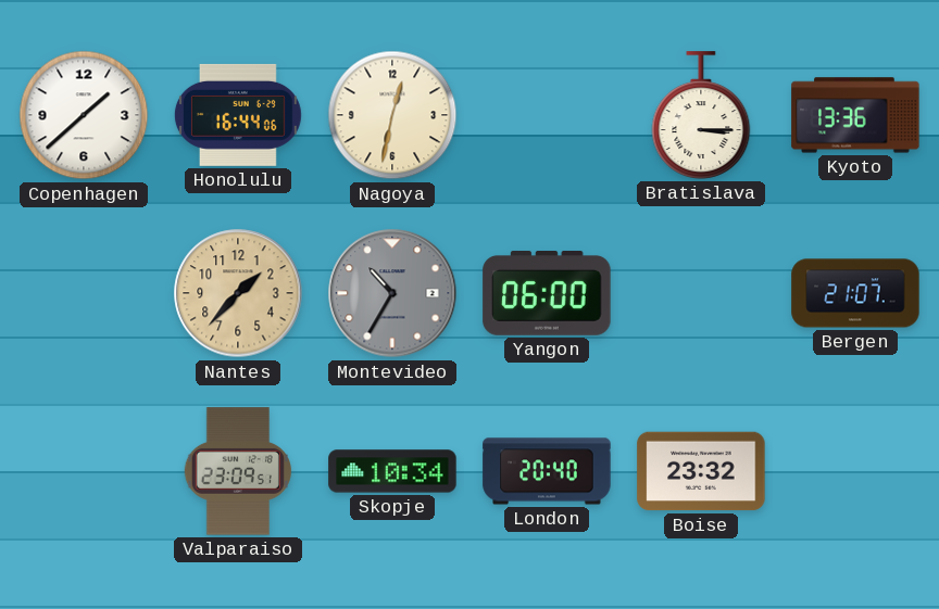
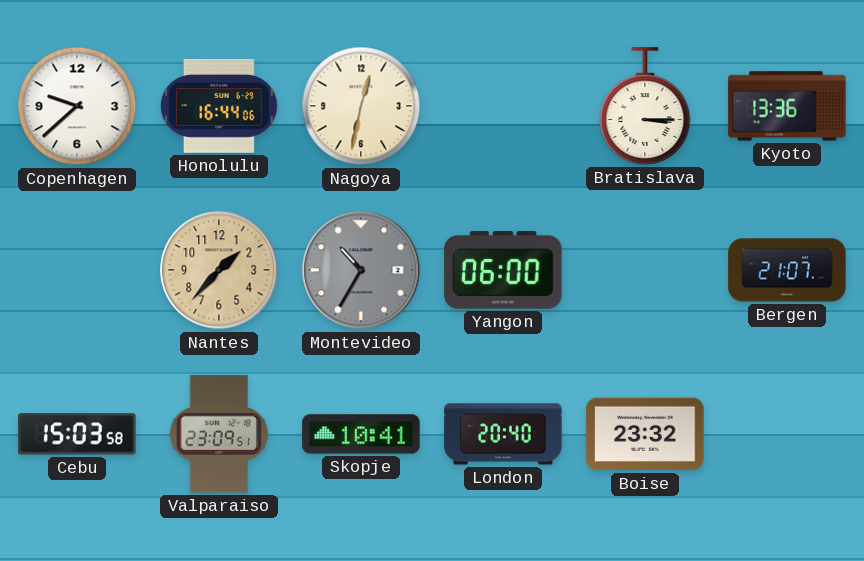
Copenhagen: 1:38 -> 9:38
Cebu: none -> 15:03
Skopje: 10:34 -> 10:41
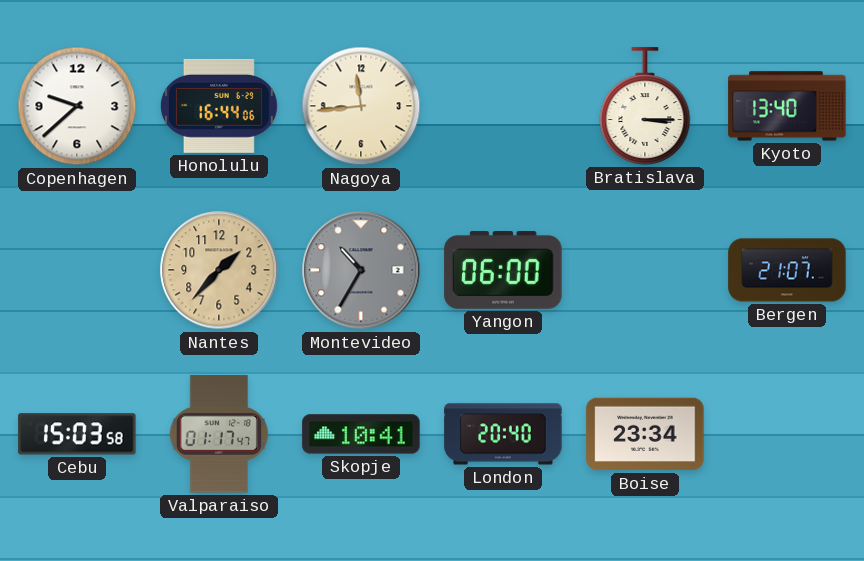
Nagoya: 12:32 -> 11:44
Kyoto: 13:36 -> 13:40
Valparaiso: 23:09 -> 01:17
Boise: 23:32 -> 23:34
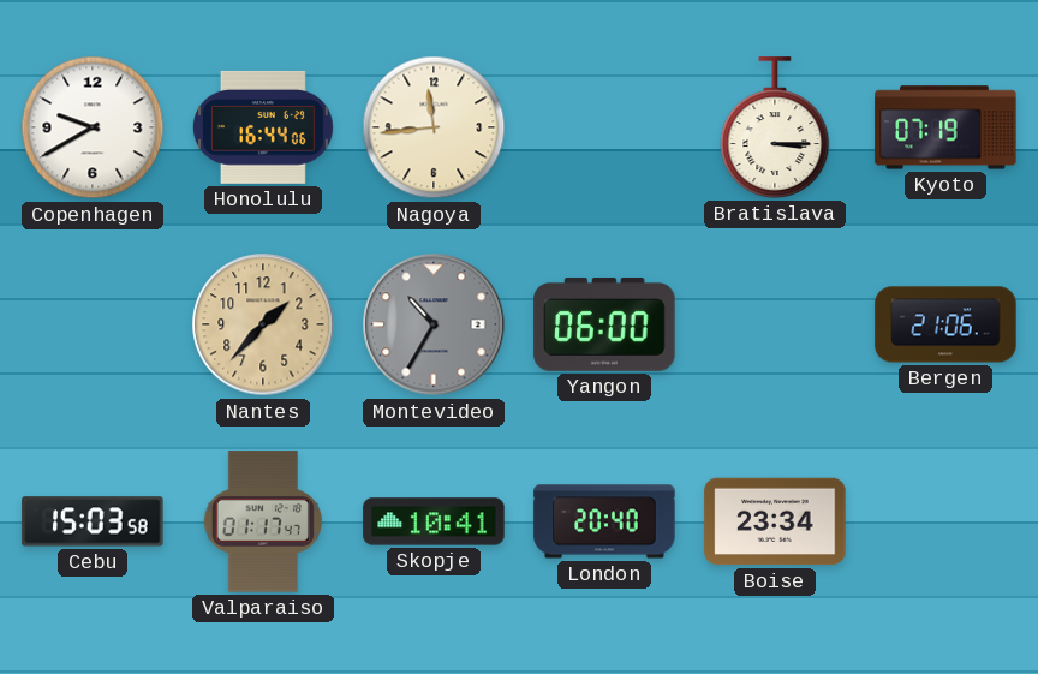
Copenhagen: 9:38 -> 9:40
Kyoto: 13:40 -> 07:19
Bergen: 21:07 -> 21:06
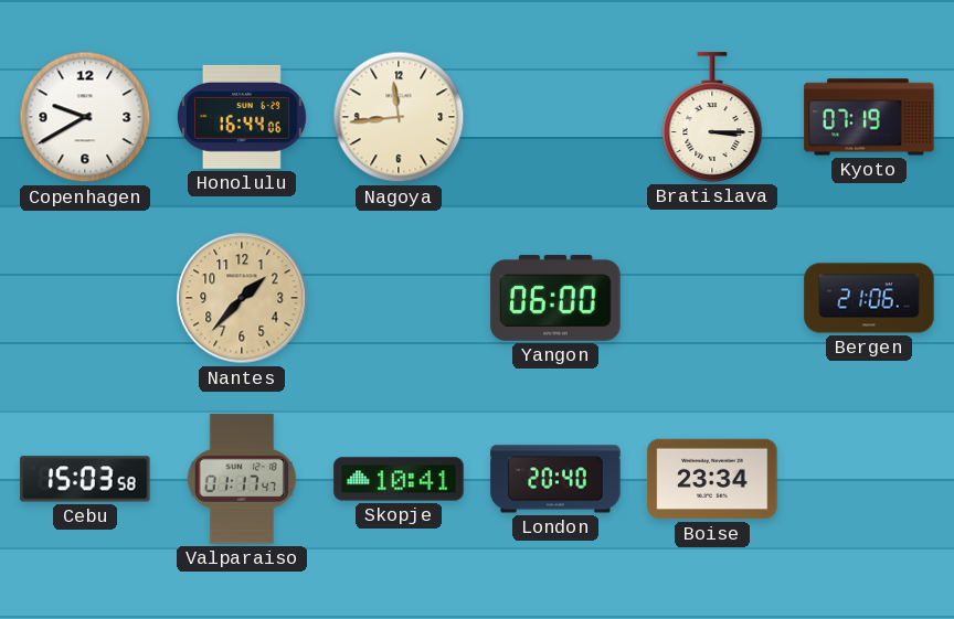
Montevideo: 10:35 -> none
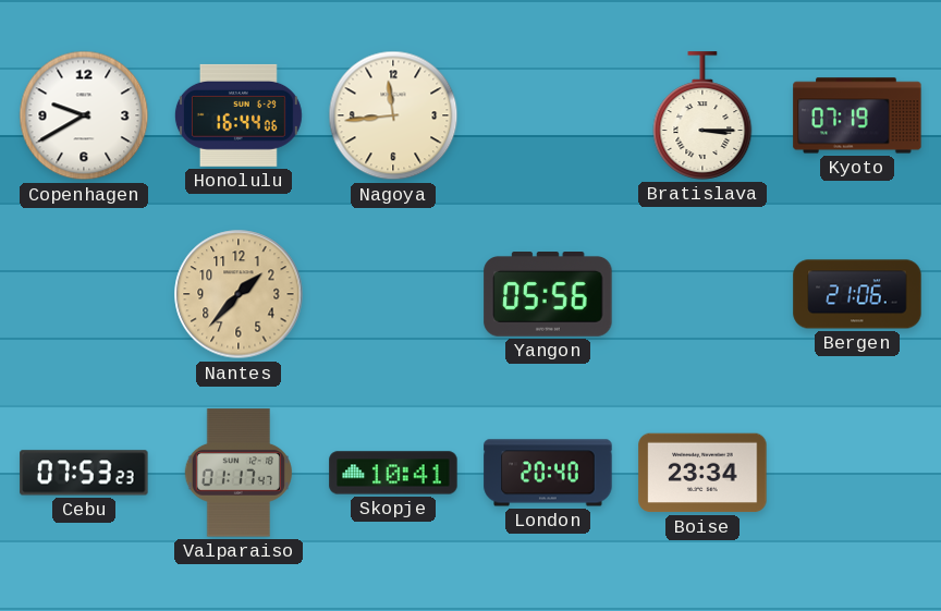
Yangon: 06:00 -> 05:56
Cebu: 15:03 -> 07:53
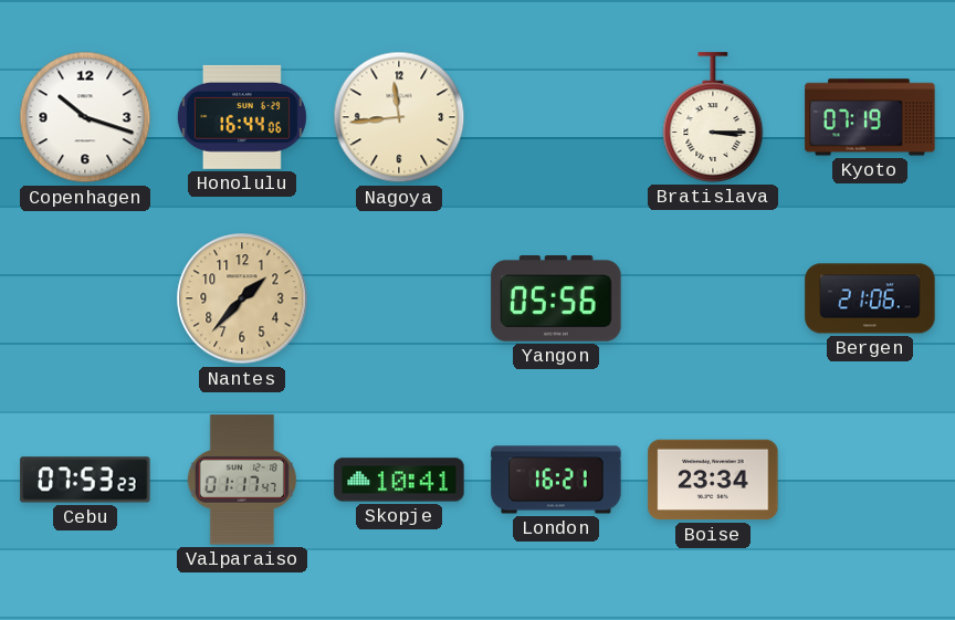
Copenhagen: 9:40 -> 10:18
London: 20:40 -> 16:21
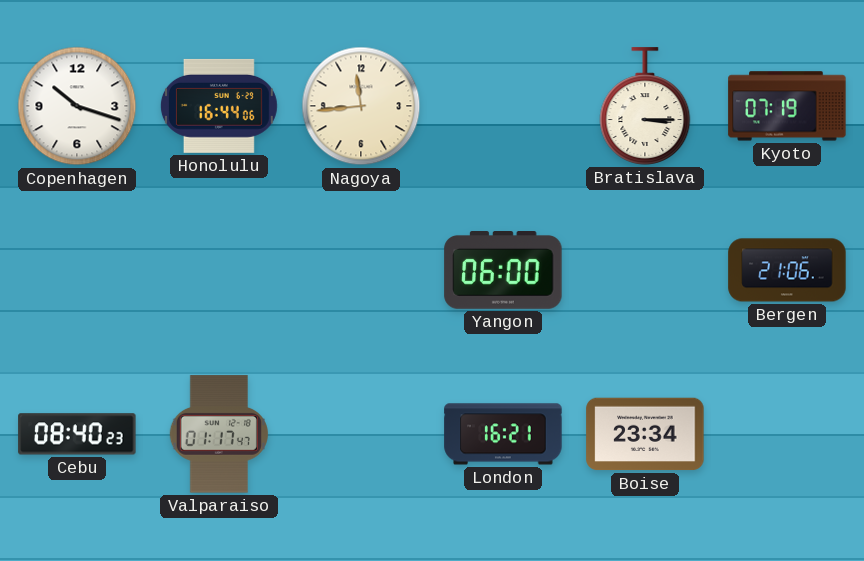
Nantes: 1:37 -> none
Yangon: 05:56 -> 06:00
Cebu: 07:53 -> 08:40
Skopje: 10:41 -> none
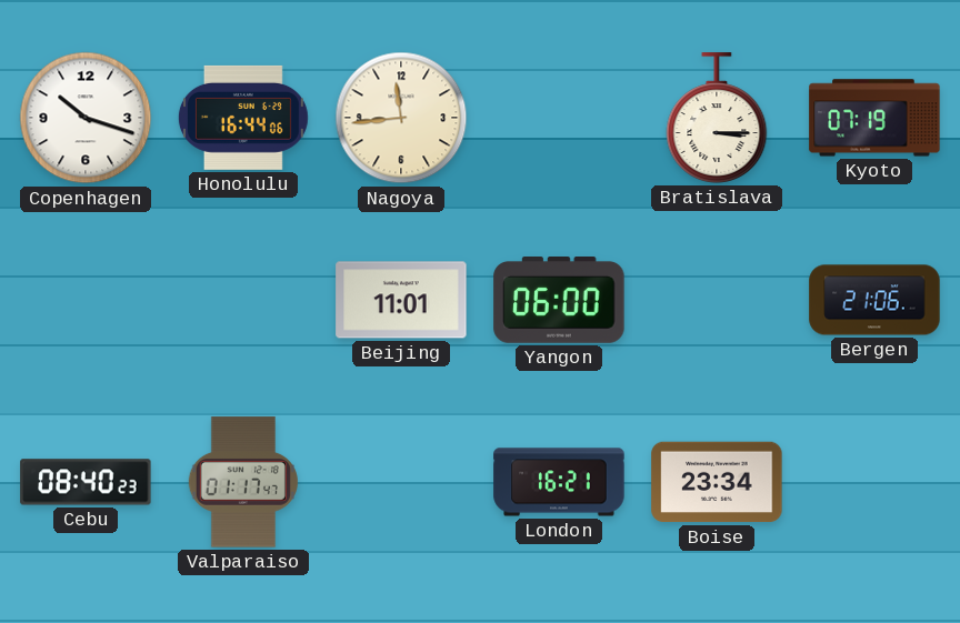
Beijing: none -> 11:01
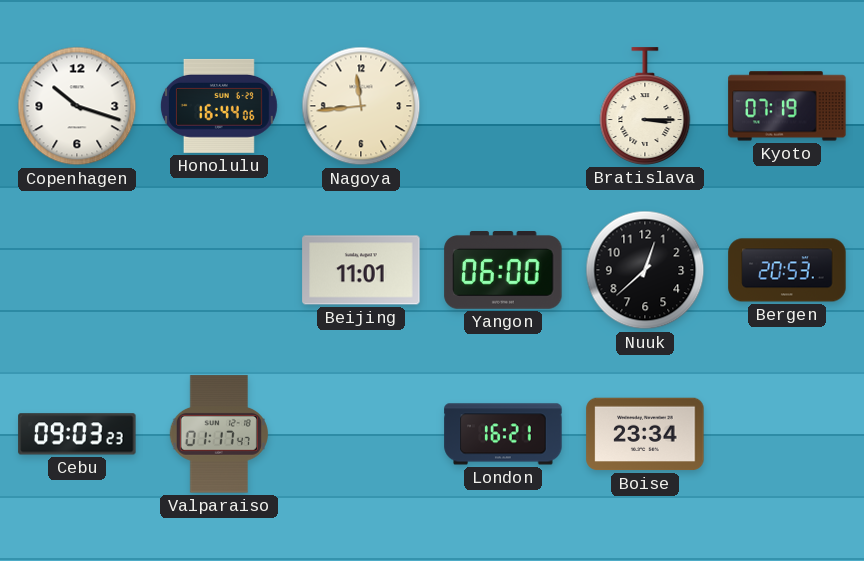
Nuuk: none -> 12:38
Bergen: 21:06 -> 20:53
Cebu: 08:40 -> 09:03
